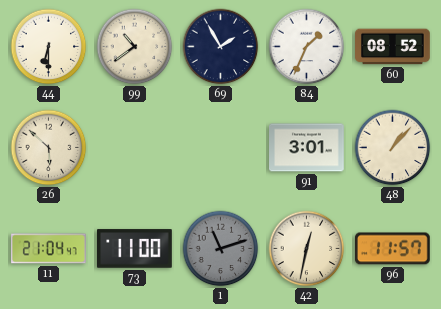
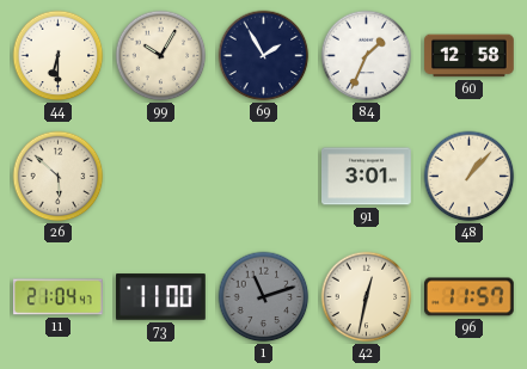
99: 10:39 -> 10:05
60: 08:52 -> 12:58
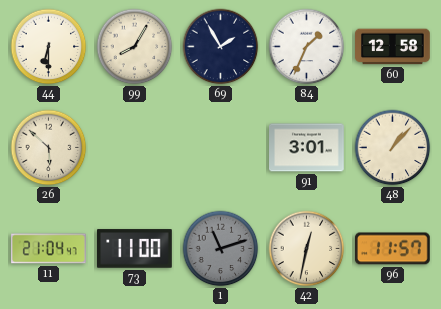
99: 10:05 -> 8:05
